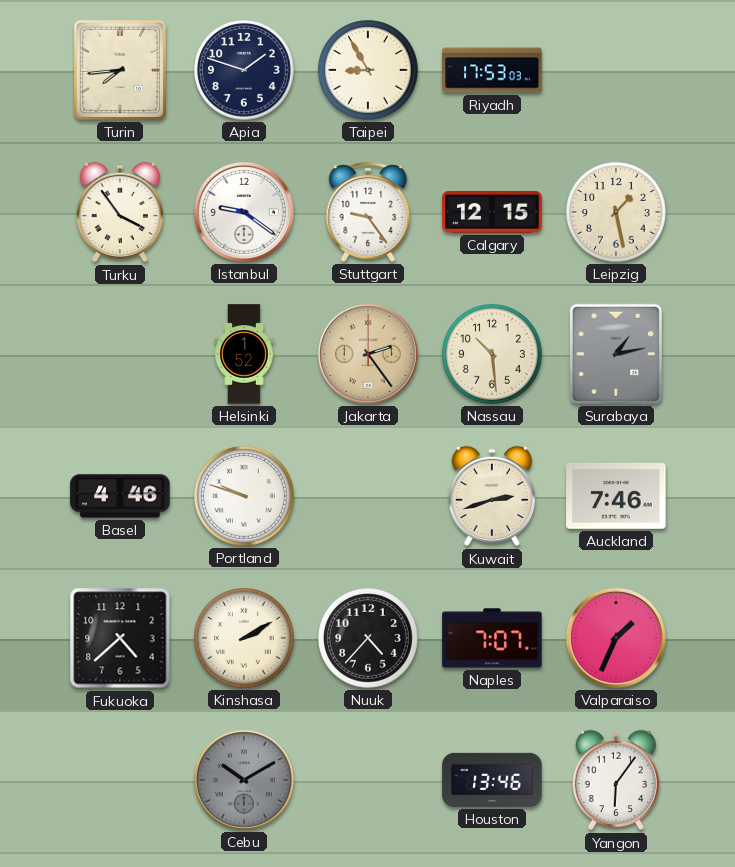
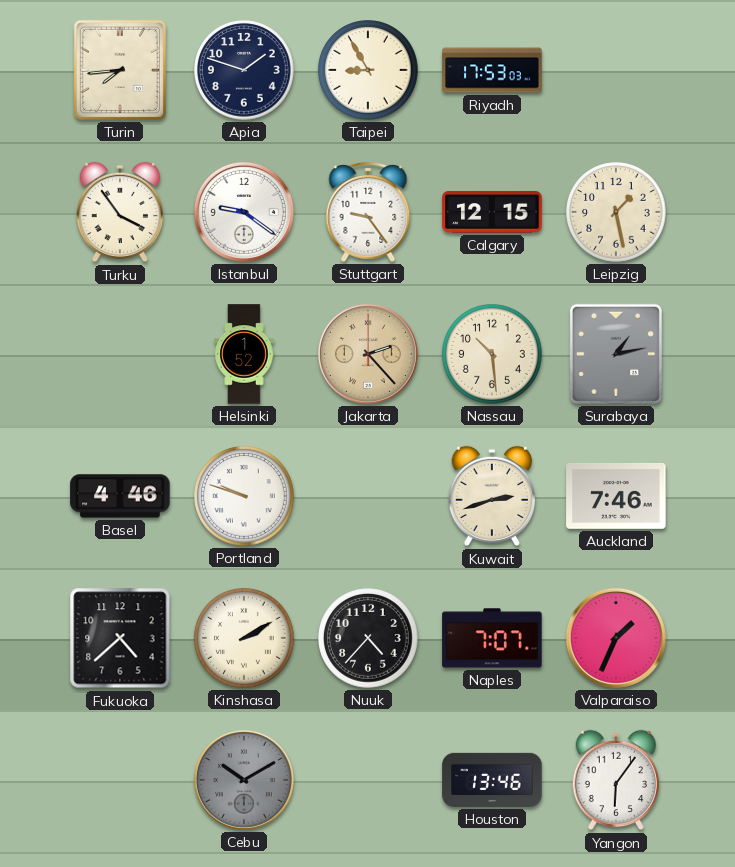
Jakarta: 2:24 -> 2:23
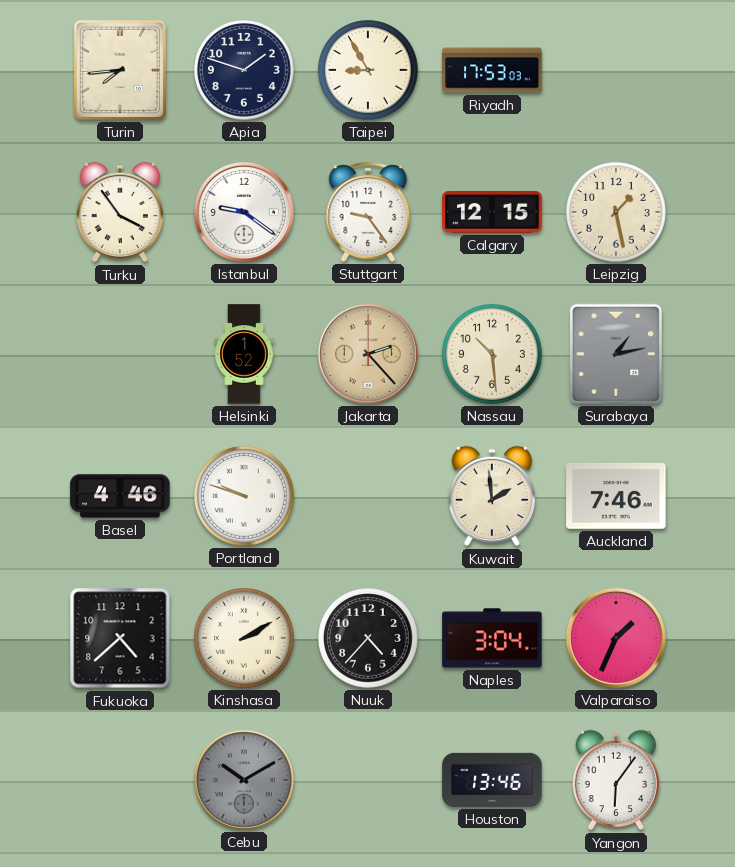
Kuwait: 2:42 -> 1:59
Naples: 7:07 -> 3:04
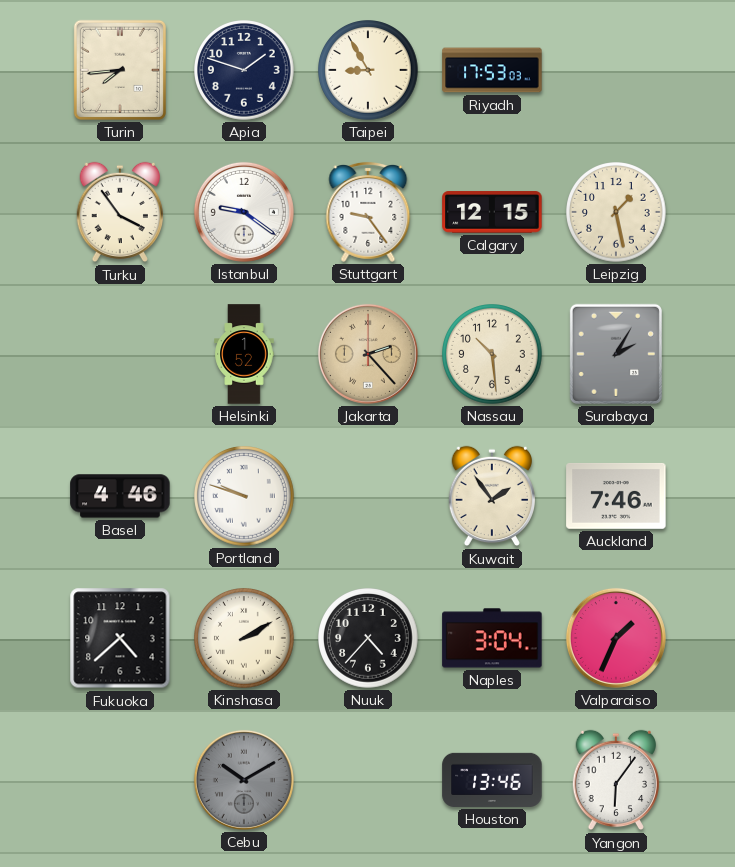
Surabaya: 1:13 -> 2:05
Kuwait: 1:59 -> 1:54
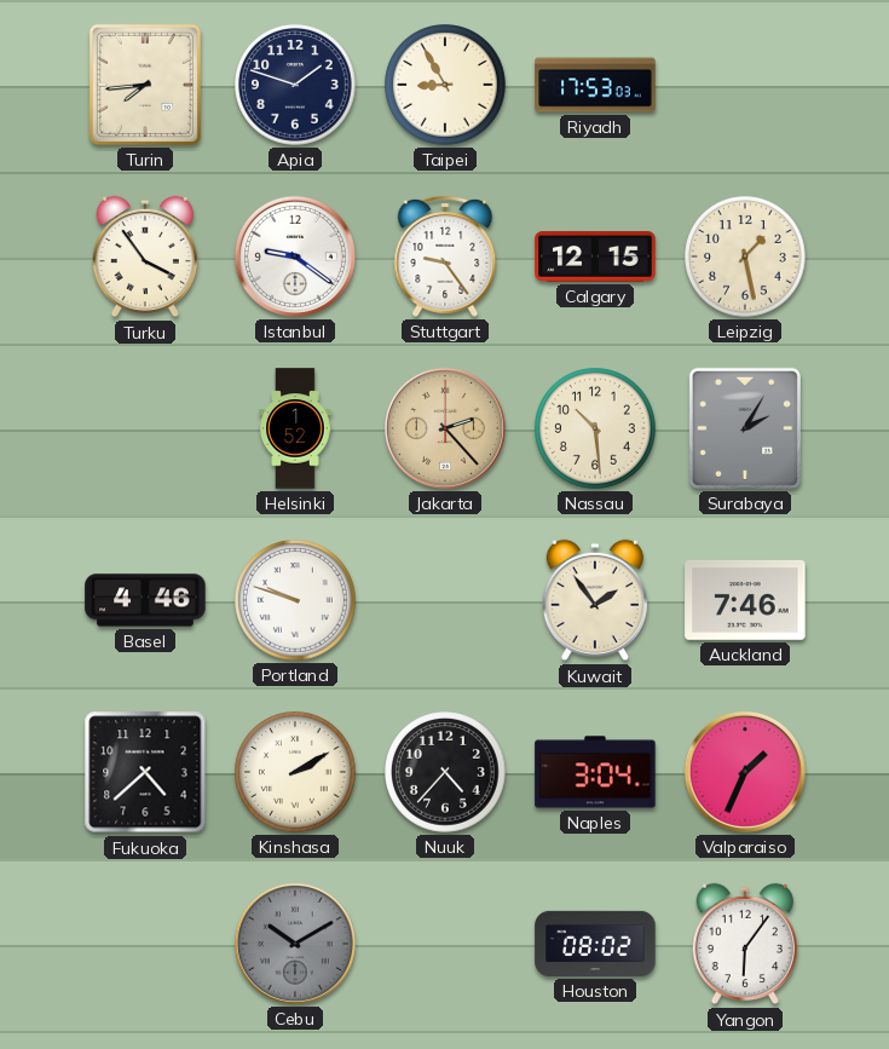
Houston: 13:46 -> 08:02
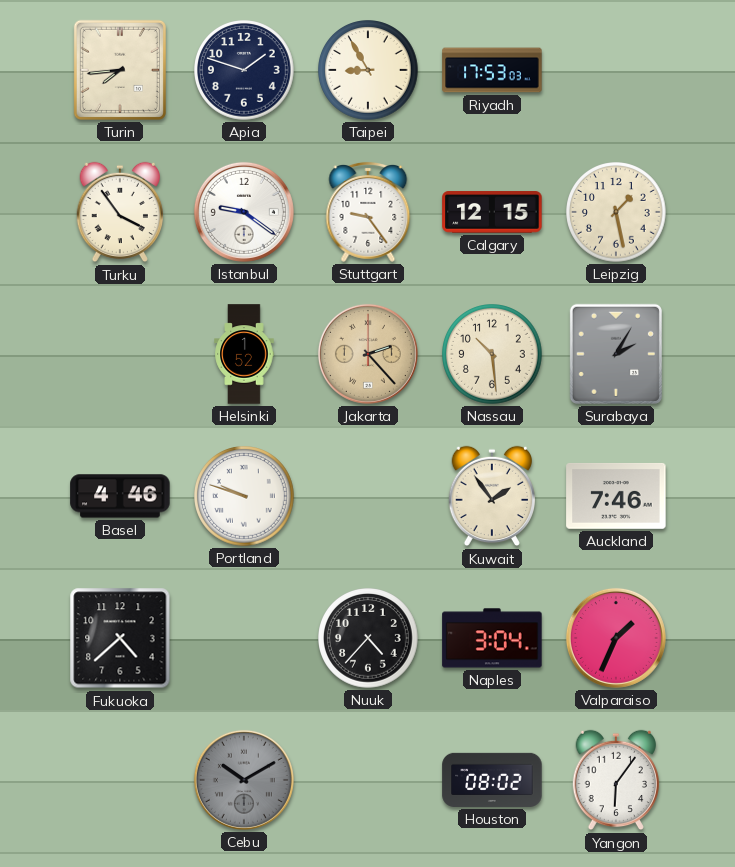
Kinshasa: 2:10 -> none
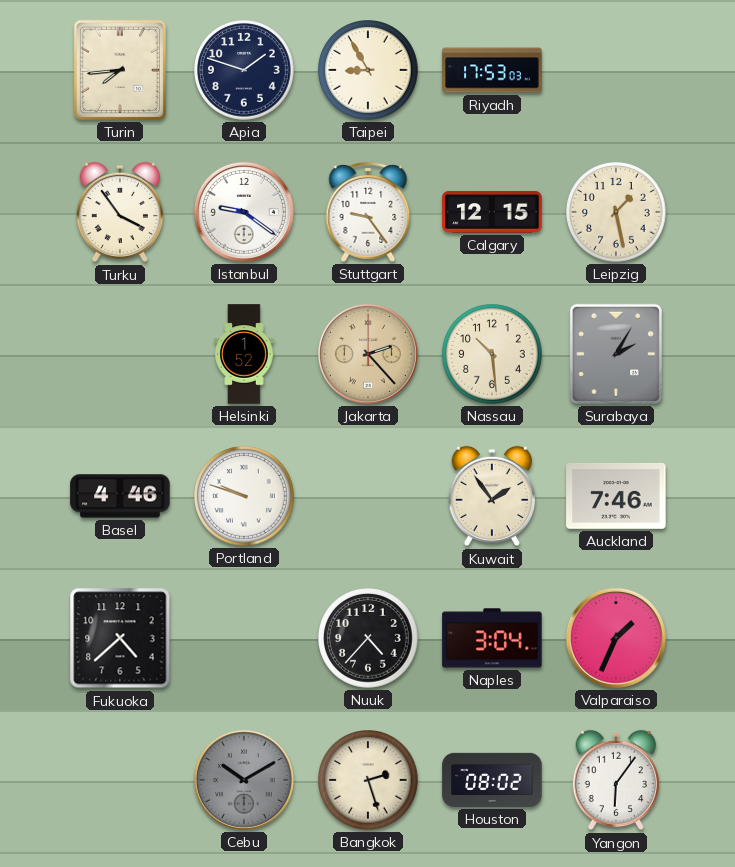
Bangkok: none -> 2:27
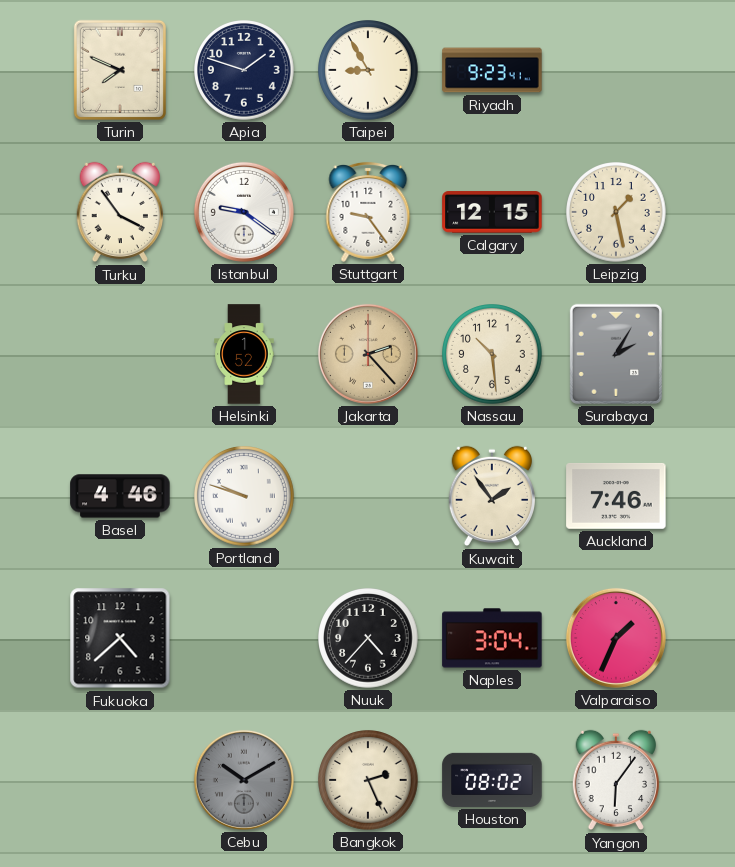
Turin: 7:44 -> 7:49
Riyadh: 17:53 -> 9:23
Bangkok: 2:27 -> 2:26
